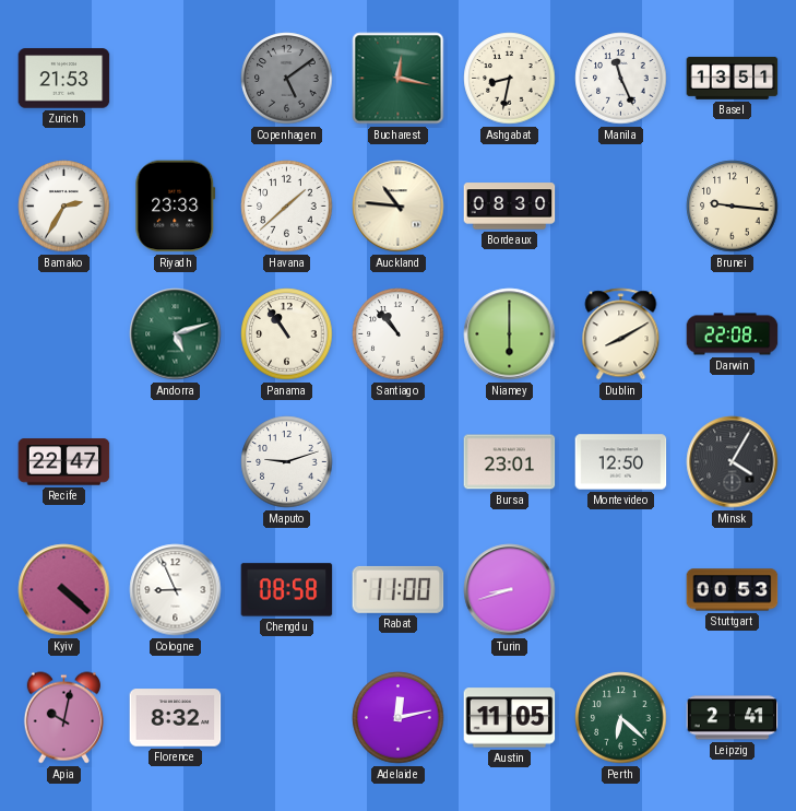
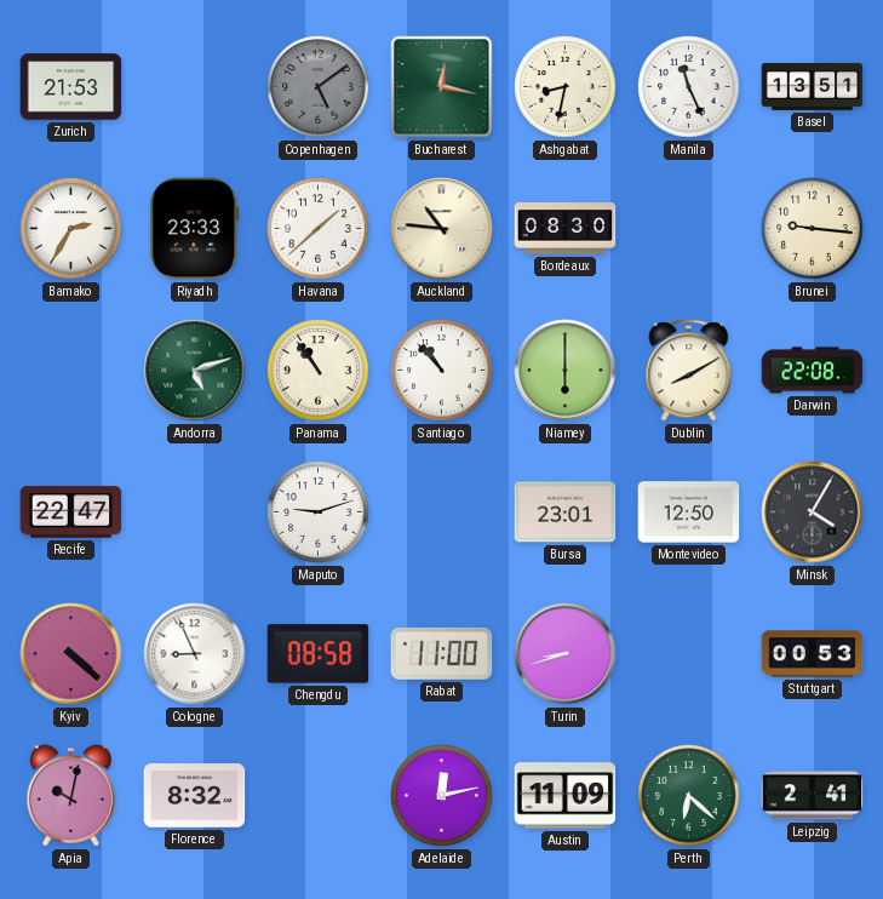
Austin: 11:05 -> 11:09
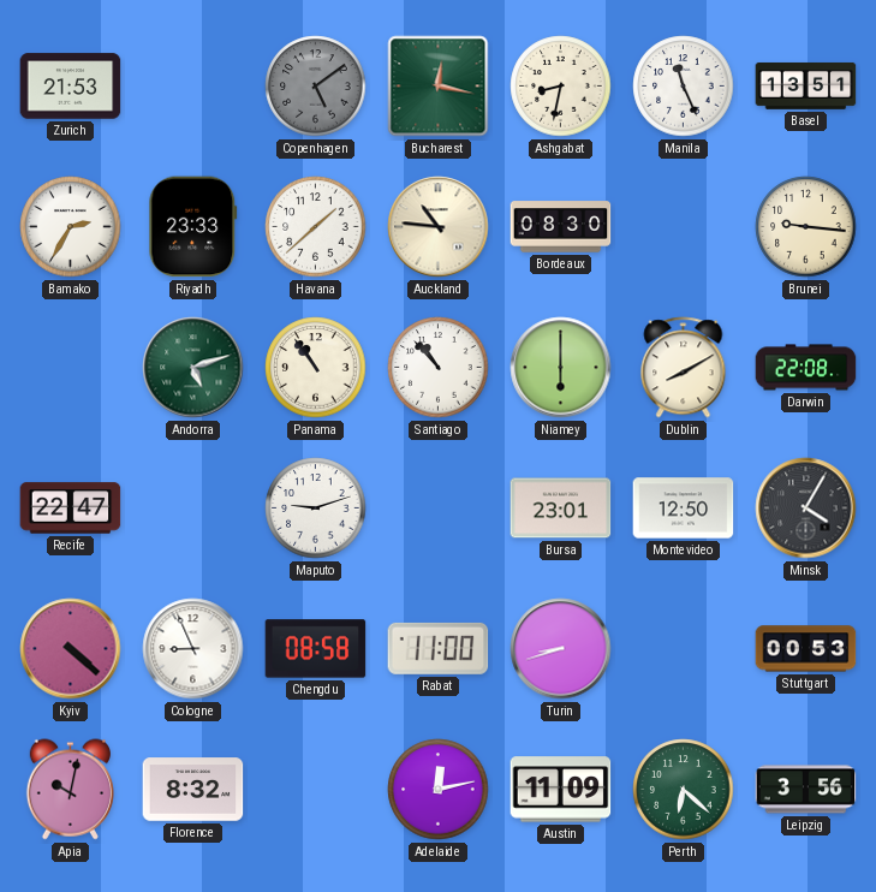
Leipzig: 2:41 -> 3:56
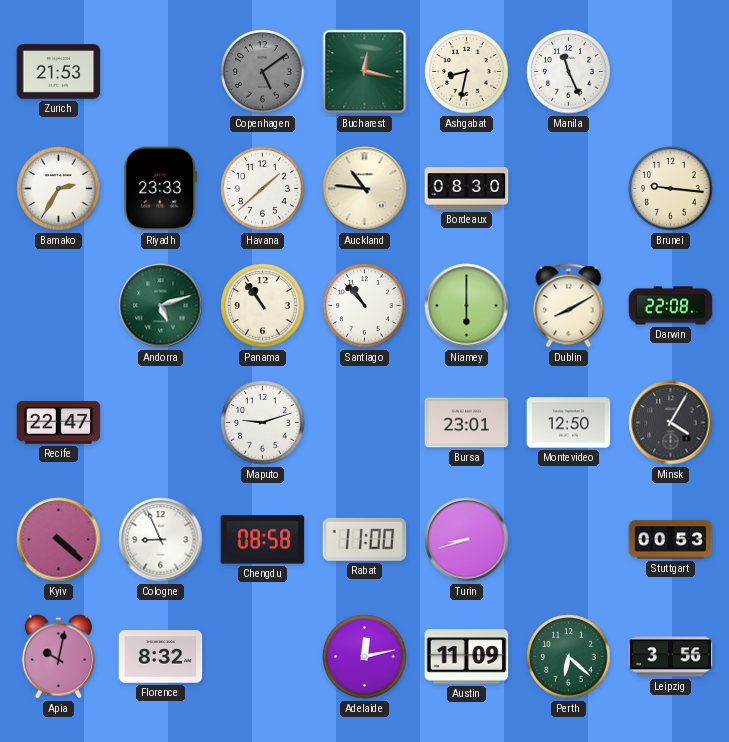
Basel: 13:51 -> none
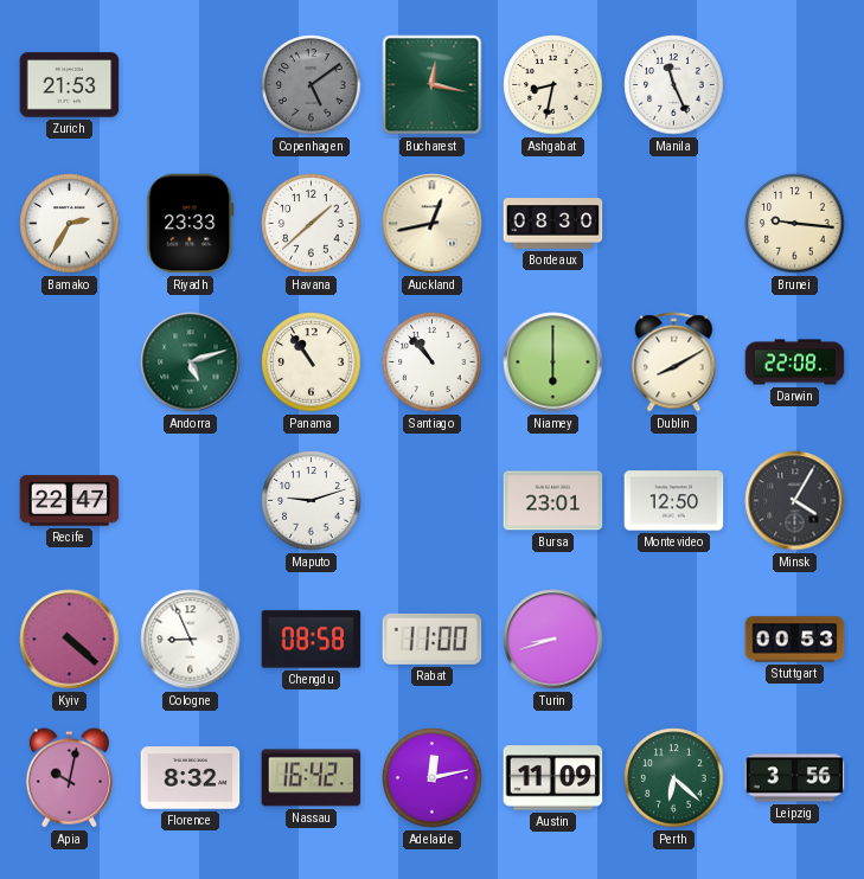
Auckland: 10:46 -> 12:43
Nassau: none -> 16:42
